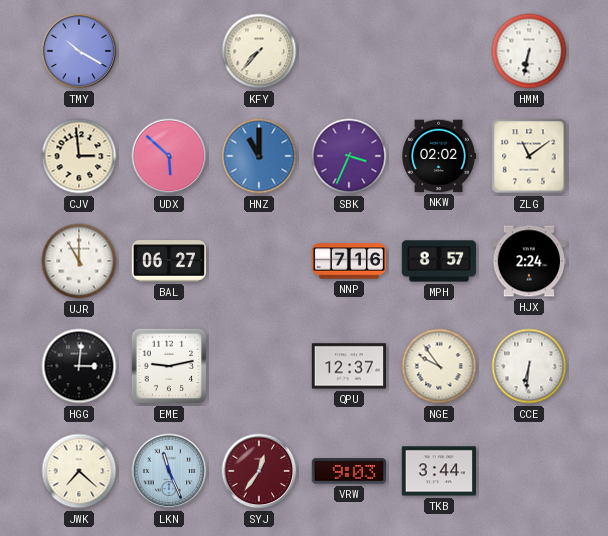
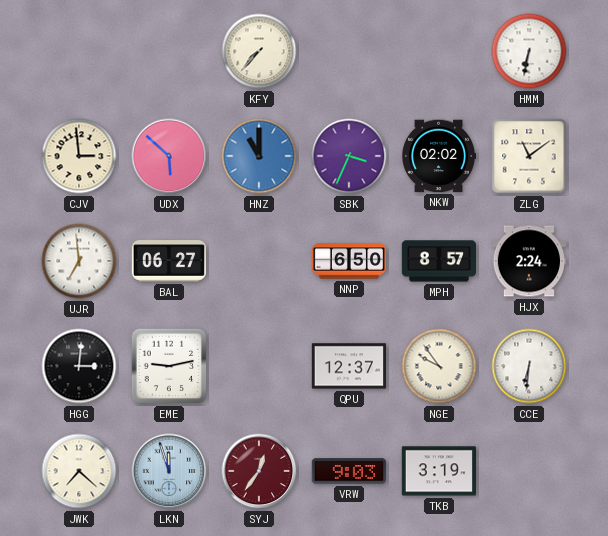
TMY: 10:20 -> none
UJR: 11:00 -> 6:59
NNP: 7:16 -> 6:50
LKN: 11:26 -> 11:57
TKB: 3:44 -> 3:19
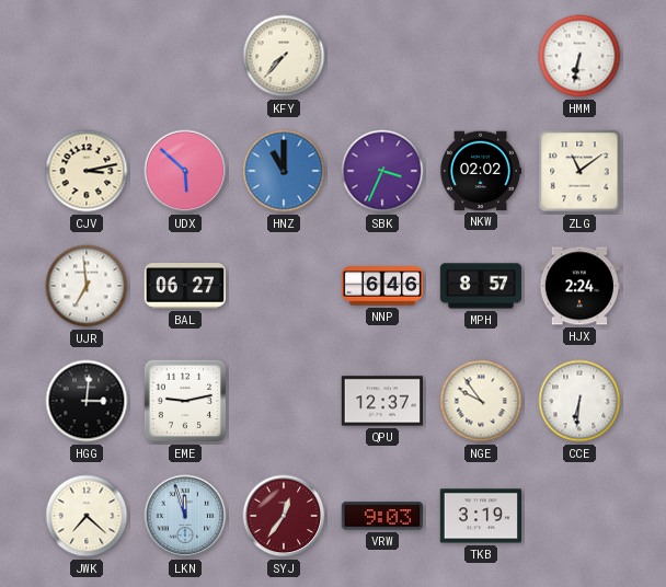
CJV: 2:59 -> 3:13
NNP: 6:50 -> 6:46
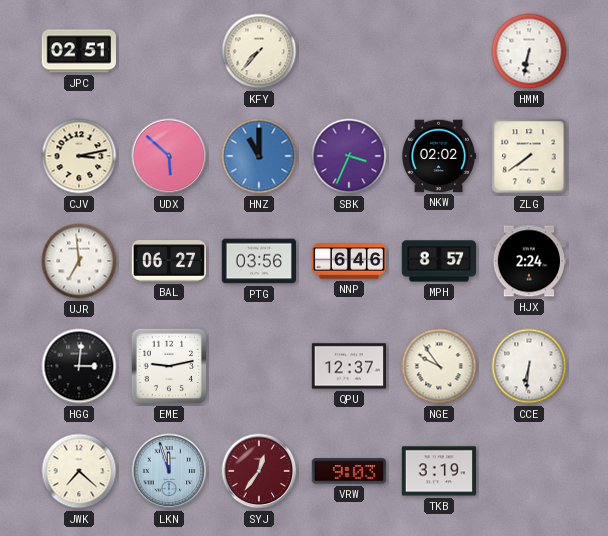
JPC: none -> 02:51
ZLG: 11:09 -> 7:39
PTG: none -> 03:56
